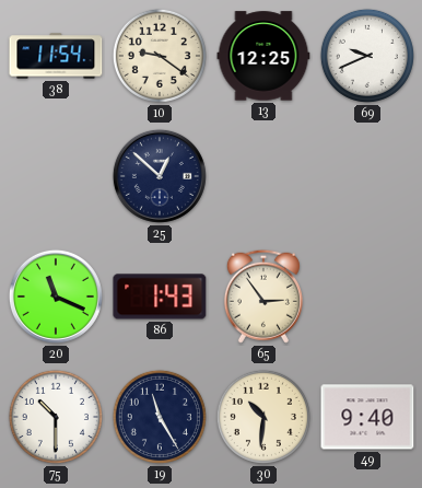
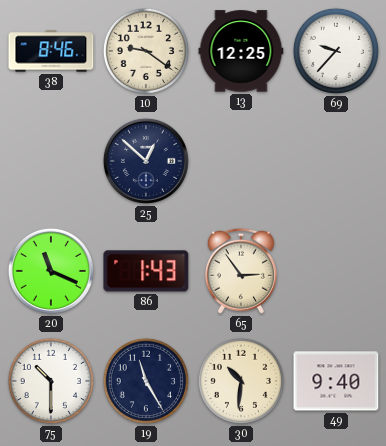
38: 11:54 -> 8:46
69: 9:41 -> 9:37
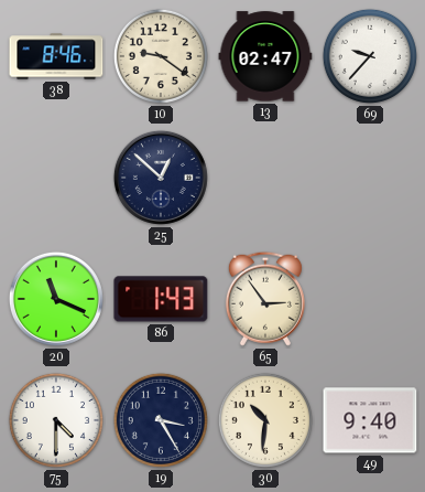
13: 12:25 -> 02:47
75: 10:30 -> 4:30
19: 11:25 -> 3:25
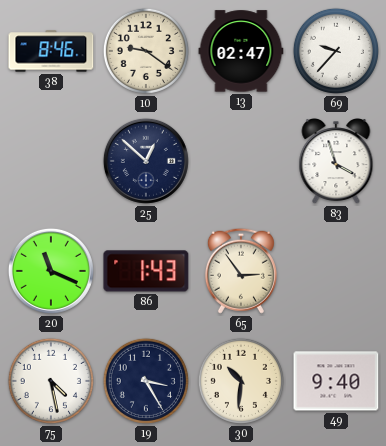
83: none -> 3:57
75: 4:30 -> 4:28
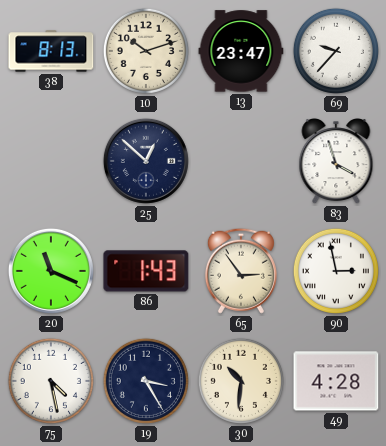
38: 8:46 -> 8:13
10: 9:21 -> 10:12
13: 02:47 -> 23:47
90: none -> 2:58
49: 9:40 -> 4:28
